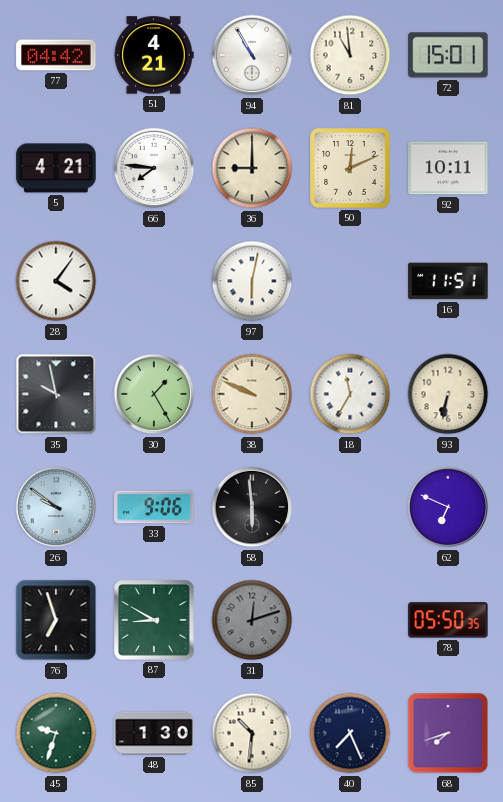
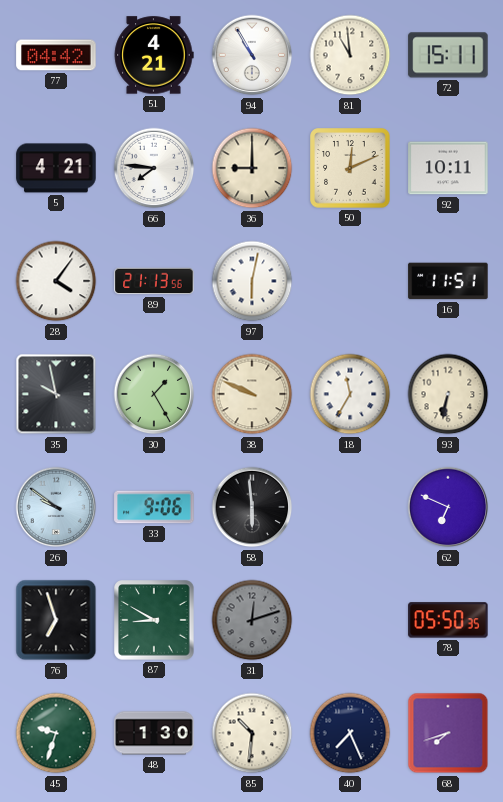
72: 15:01 -> 15:11
89: none -> 21:13
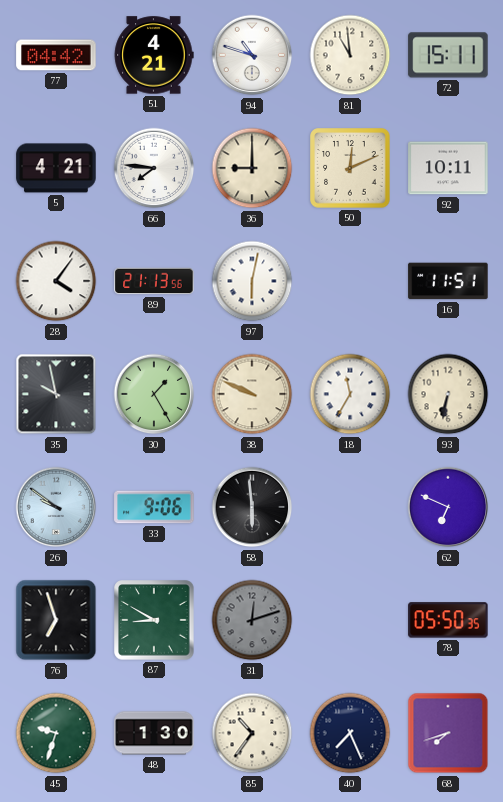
94: 10:55 -> 10:48
85: 10:31 -> 10:36
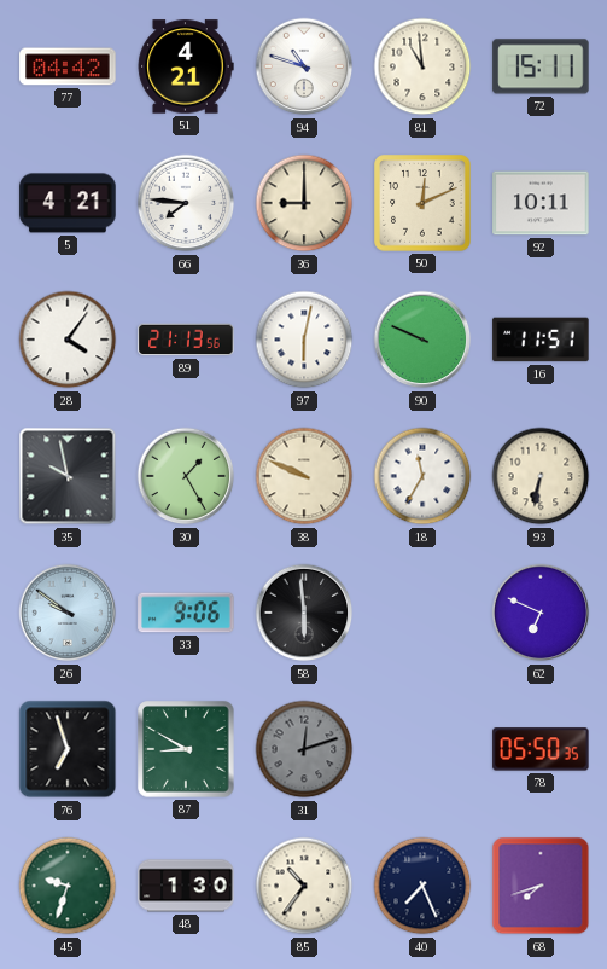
90: none -> 9:49
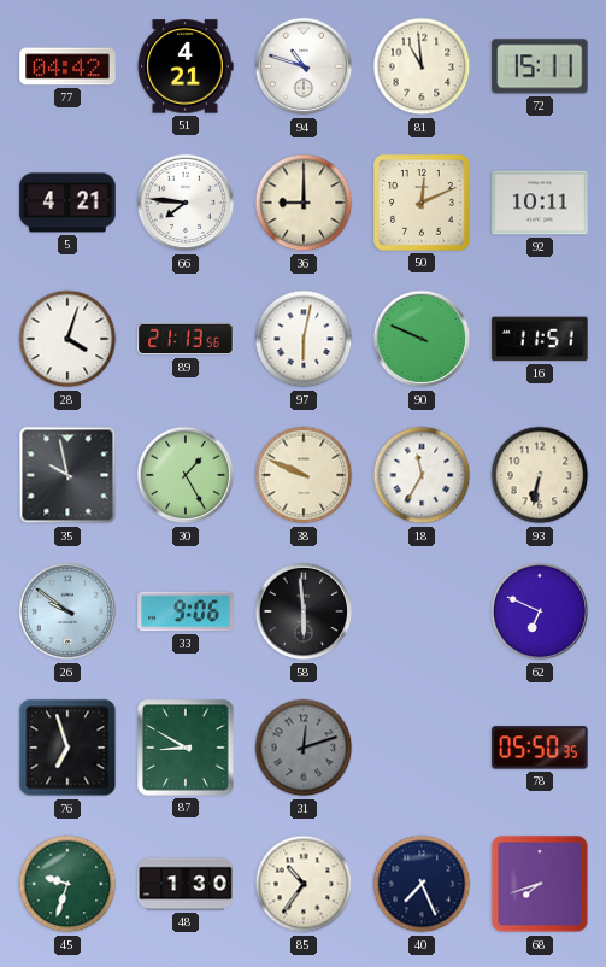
28: 4:06 -> 4:03
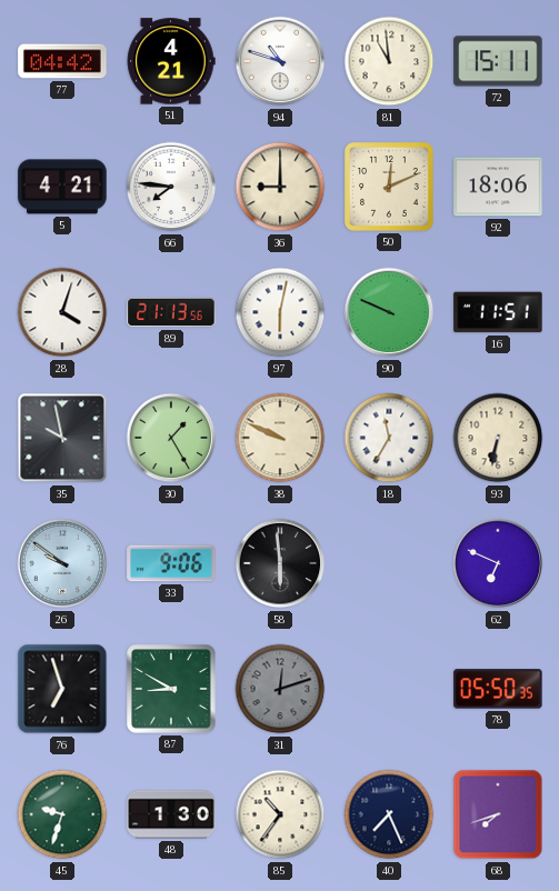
92: 10:11 -> 18:06
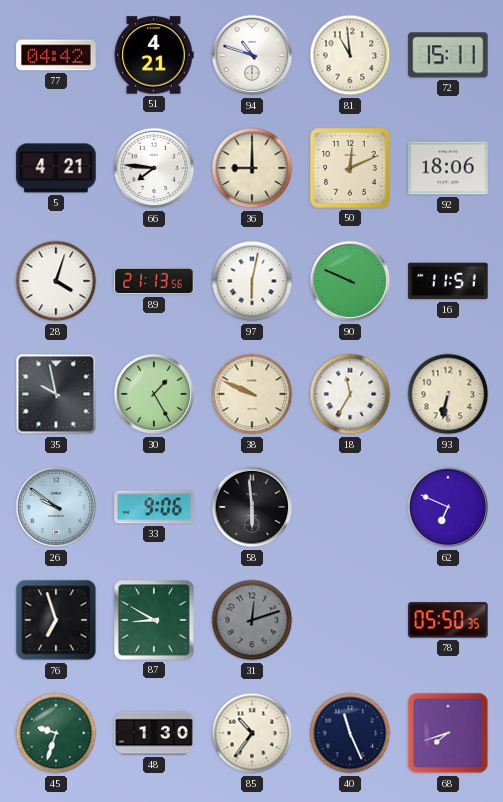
40: 7:26 -> 11:26
